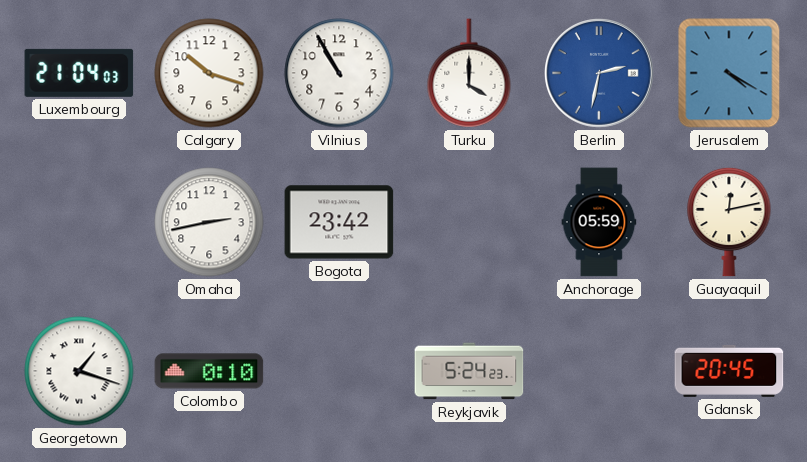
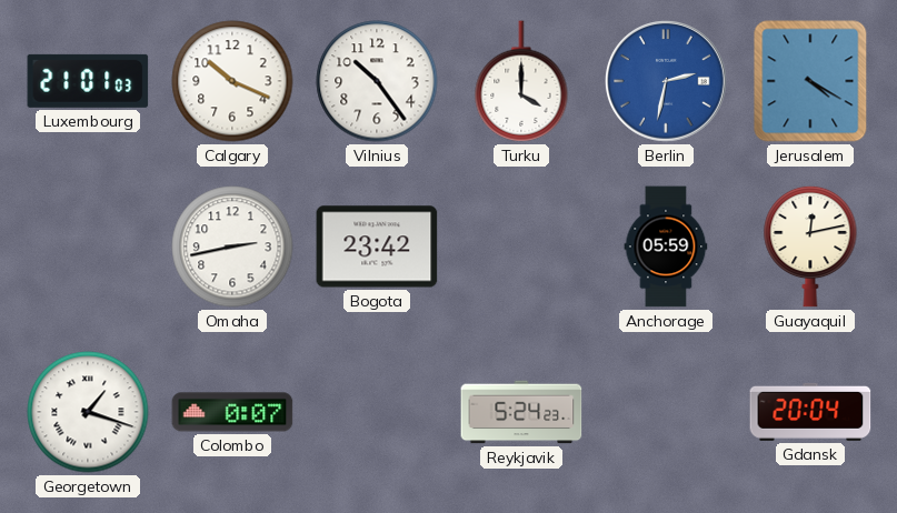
Luxembourg: 21:04 -> 21:01
Calgary: 10:18 -> 10:19
Vilnius: 10:55 -> 10:24
Colombo: 0:10 -> 0:07
Gdansk: 20:45 -> 20:04
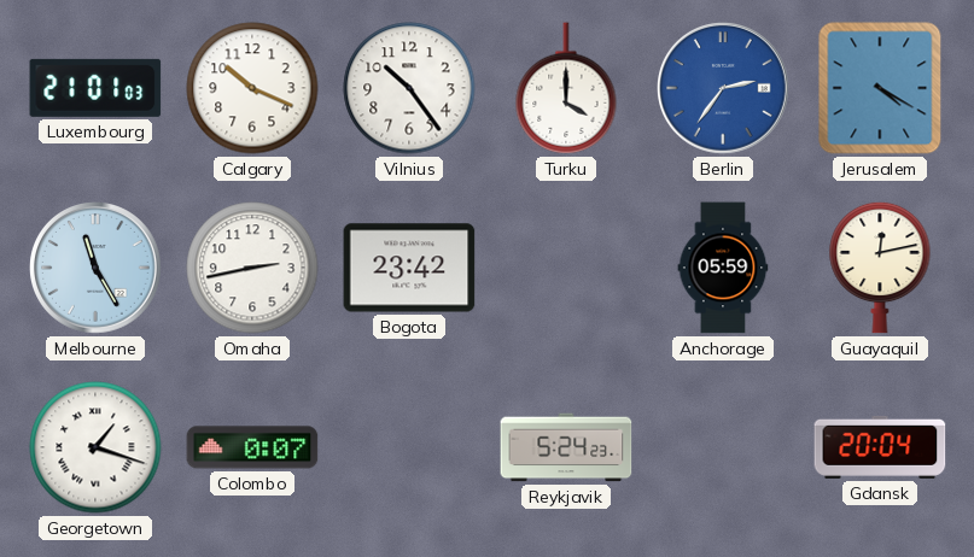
Berlin: 2:32 -> 2:36
Melbourne: none -> 11:25
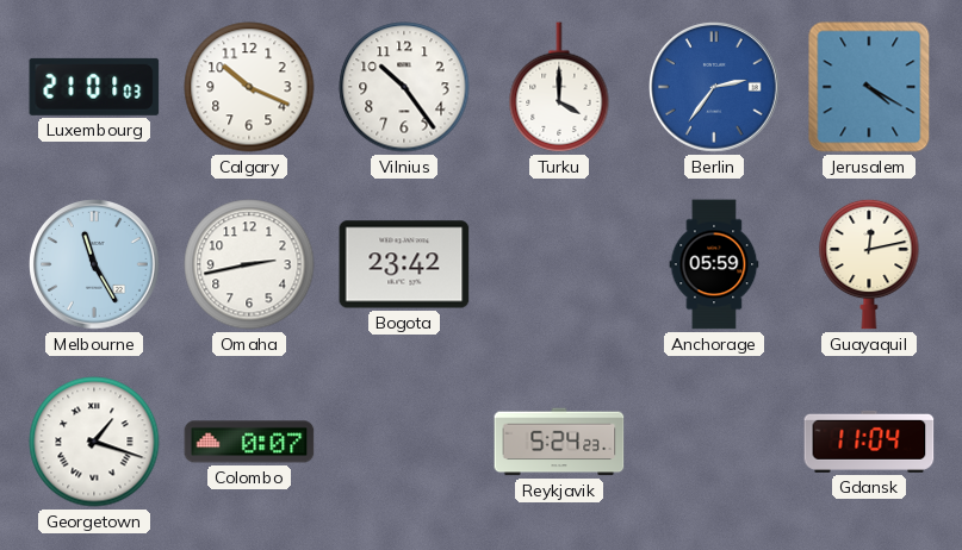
Gdansk: 20:04 -> 11:04
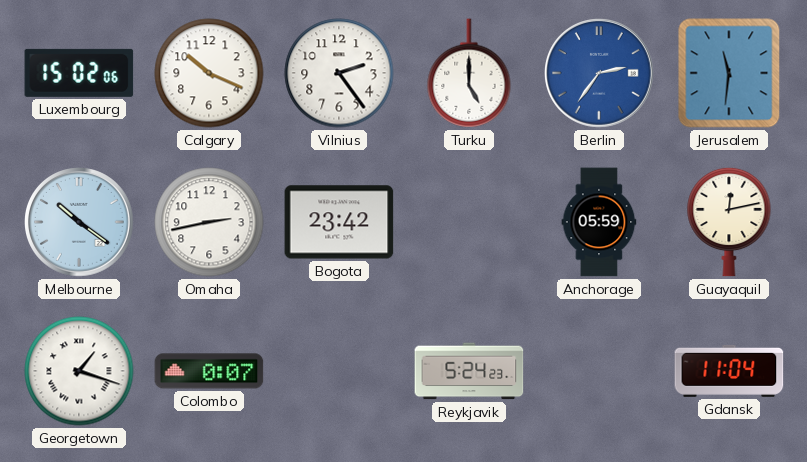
Luxembourg: 21:01 -> 15:02
Vilnius: 10:24 -> 2:24
Turku: 4:00 -> 5:00
Jerusalem: 4:20 -> 11:31
Melbourne: 11:25 -> 10:21
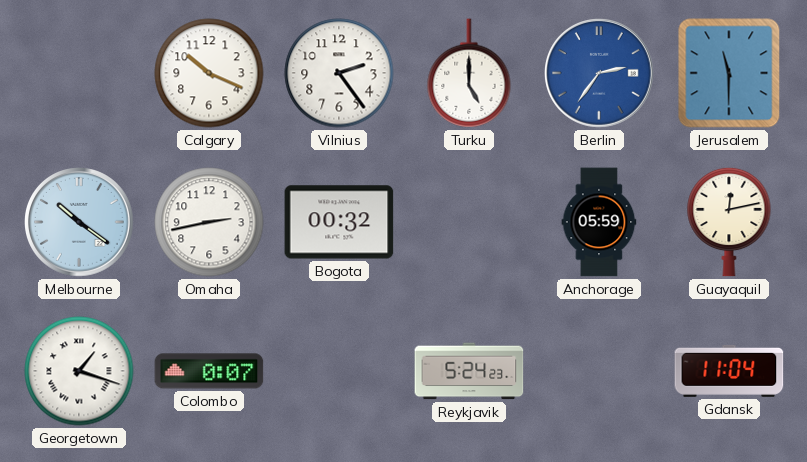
Luxembourg: 15:02 -> none
Jerusalem: 11:31 -> 11:30
Bogota: 23:42 -> 00:32
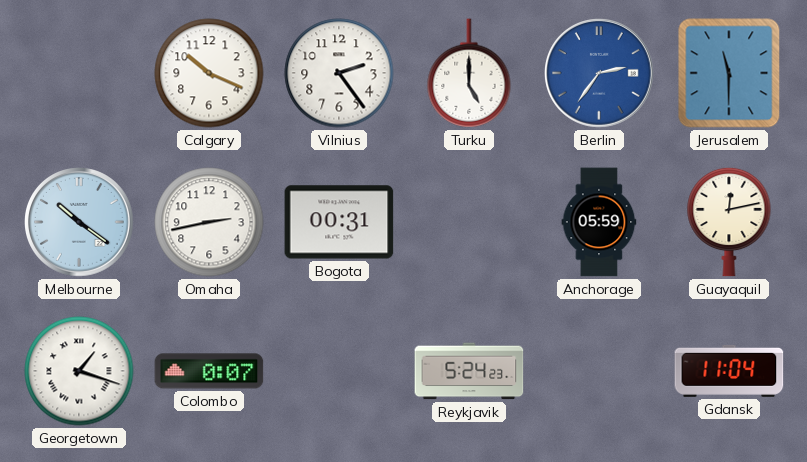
Bogota: 00:32 -> 00:31
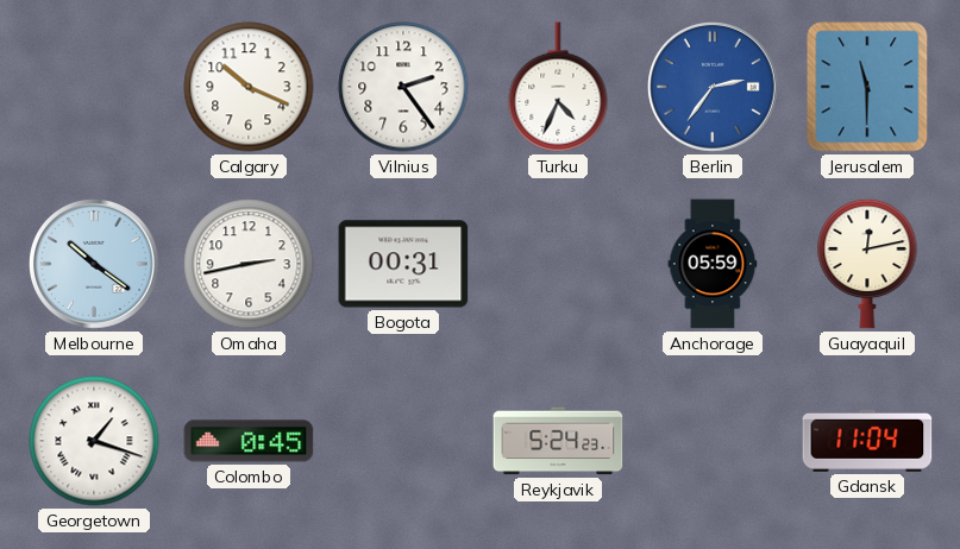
Turku: 5:00 -> 4:34
Colombo: 0:07 -> 0:45
